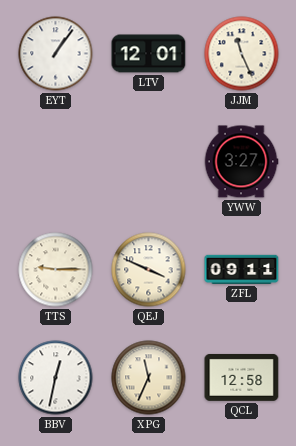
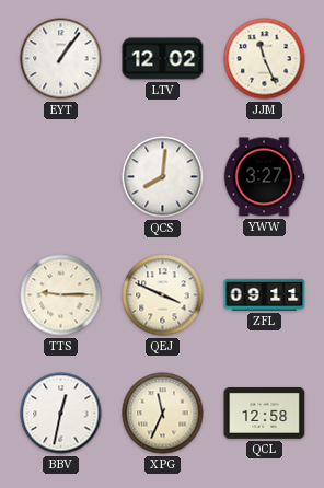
LTV: 12:01 -> 12:02
QCS: none -> 8:01
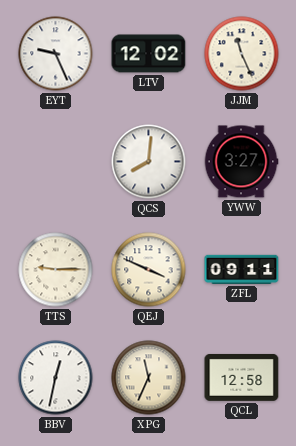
EYT: 1:06 -> 9:26
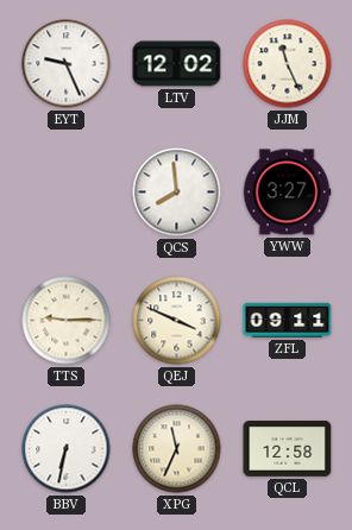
QCS: 8:01 -> 7:59
BBV: 12:32 -> 6:32
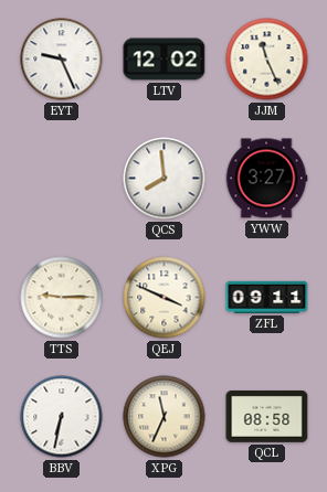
QCL: 12:58 -> 08:58
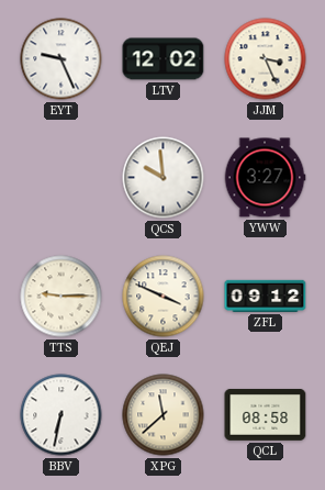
JJM: 11:26 -> 3:26
QCS: 7:59 -> 9:59
ZFL: 09:11 -> 09:12
XPG: 11:34 -> 11:38
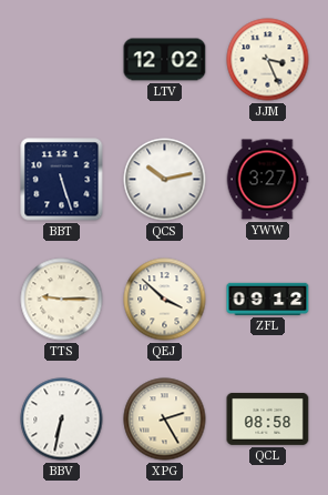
EYT: 9:26 -> none
BBT: none -> 5:27
QCS: 9:59 -> 10:13
QEJ: 3:49 -> 3:52
XPG: 11:38 -> 2:25
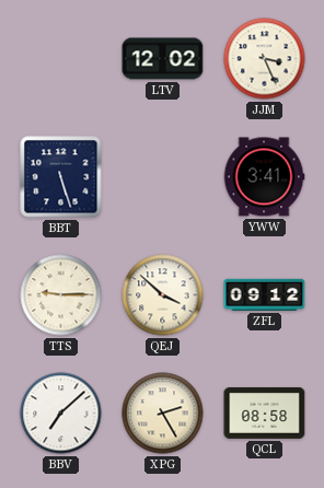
QCS: 10:13 -> none
YWW: 3:27 -> 3:41
BBV: 6:32 -> 7:08
